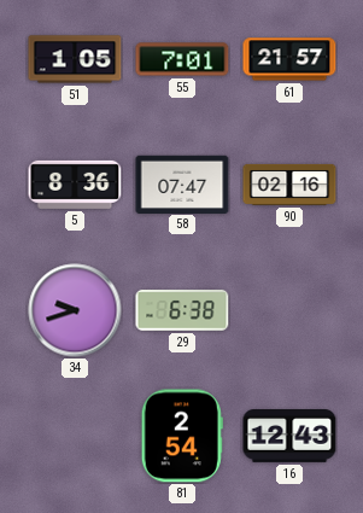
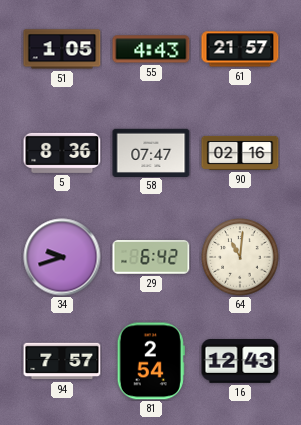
55: 7:01 -> 4:43
29: 6:38 -> 6:42
64: none -> 11:01
94: none -> 7:57
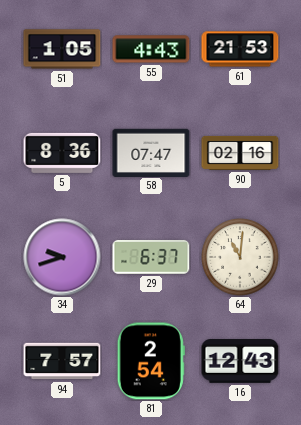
61: 21:57 -> 21:53
29: 6:42 -> 6:37
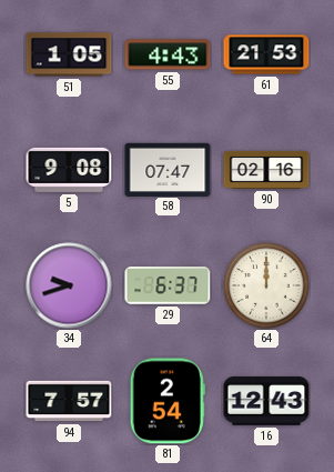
5: 8:36 -> 9:08
64: 11:01 -> 12:00
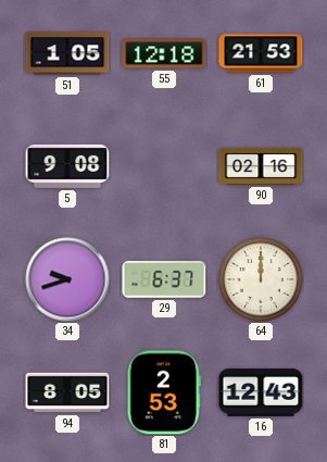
55: 4:43 -> 12:18
58: 07:47 -> none
94: 7:57 -> 8:05
81: 2:54 -> 2:53
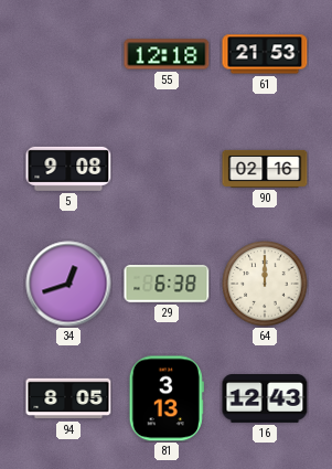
51: 1:05 -> none
34: 9:42 -> 12:42
29: 6:37 -> 6:38
81: 2:53 -> 3:13
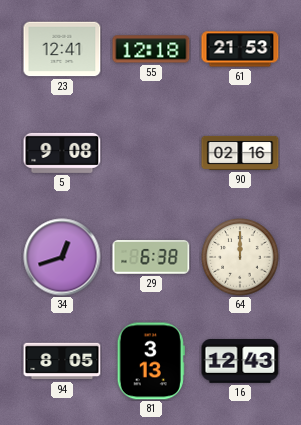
23: none -> 12:41
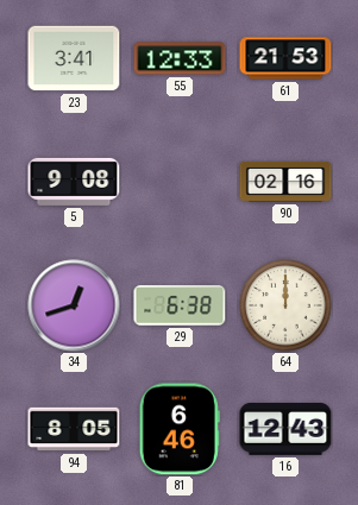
23: 12:41 -> 3:41
55: 12:18 -> 12:33
81: 3:13 -> 6:46
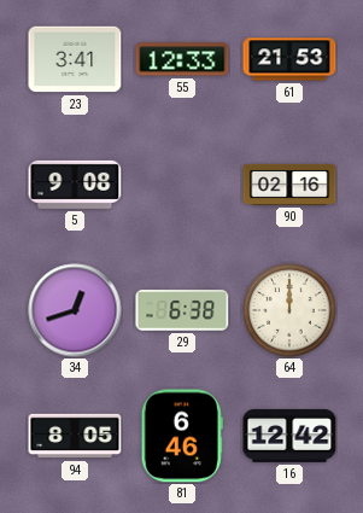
16: 12:43 -> 12:42
